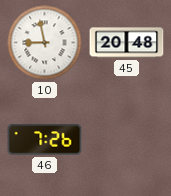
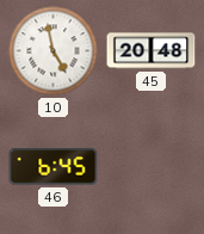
10: 8:58 -> 4:58
46: 7:26 -> 6:45
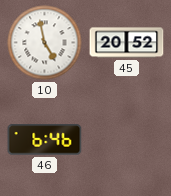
45: 20:48 -> 20:52
46: 6:45 -> 6:46
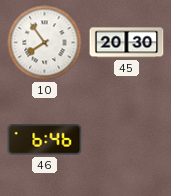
10: 4:58 -> 7:54
45: 20:52 -> 20:30
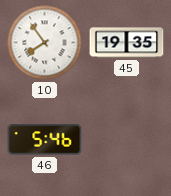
45: 20:30 -> 19:35
46: 6:46 -> 5:46
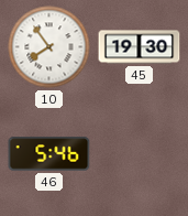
45: 19:35 -> 19:30
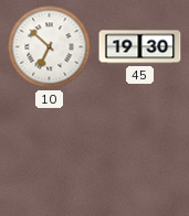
10: 7:54 -> 6:52
46: 5:46 -> none
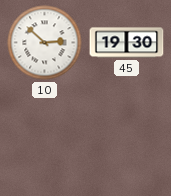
10: 6:52 -> 2:52
